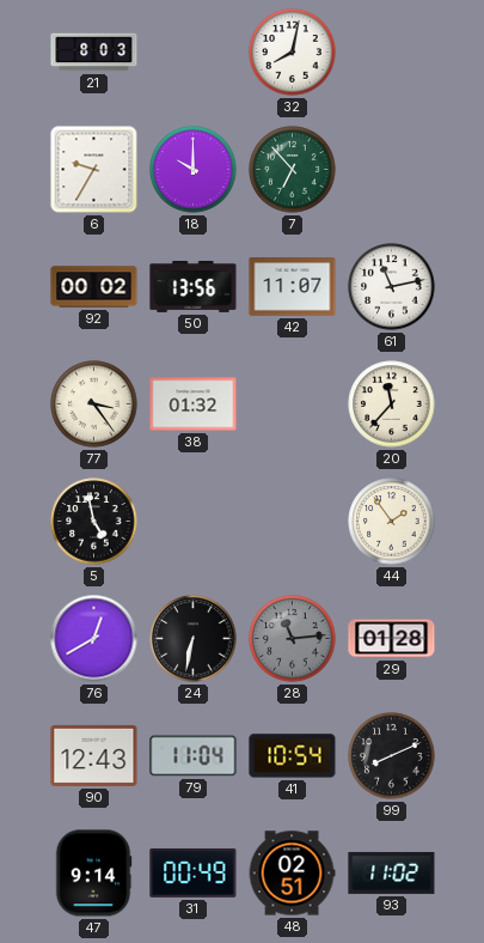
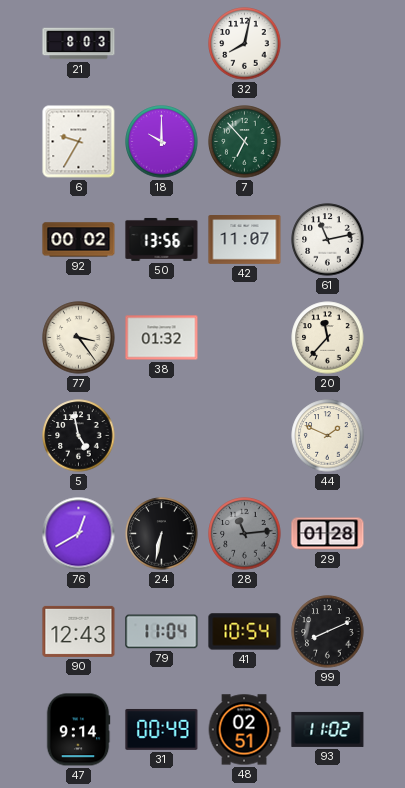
44: 1:54 -> 1:49
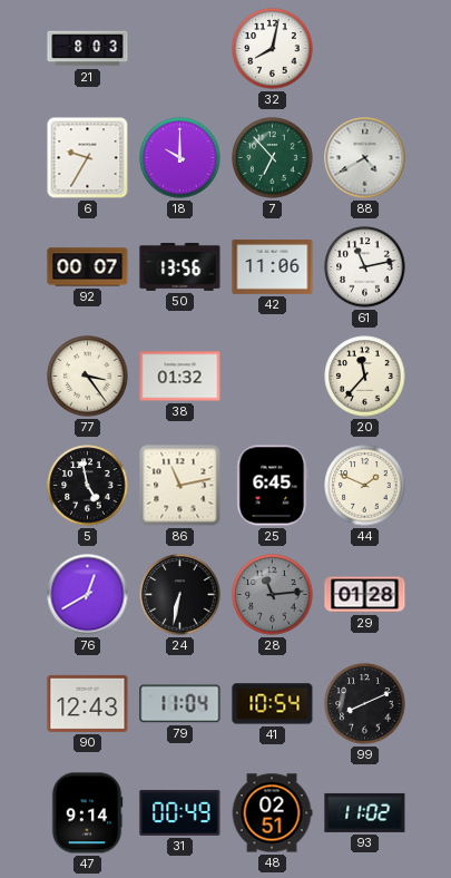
88: none -> 4:40
92: 00:02 -> 00:07
42: 11:07 -> 11:06
86: none -> 11:13
25: none -> 6:45
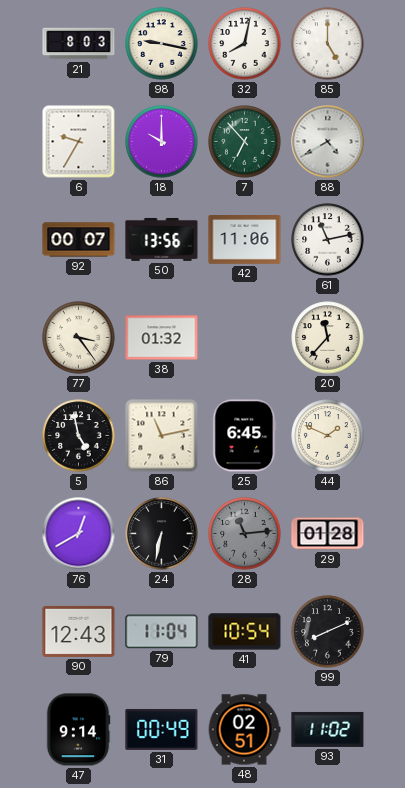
98: none -> 9:17
85: none -> 5:00
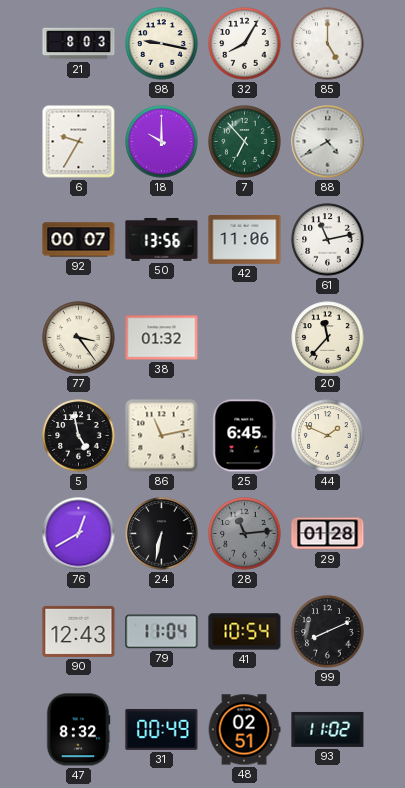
32: 8:02 -> 8:05
47: 9:14 -> 8:32
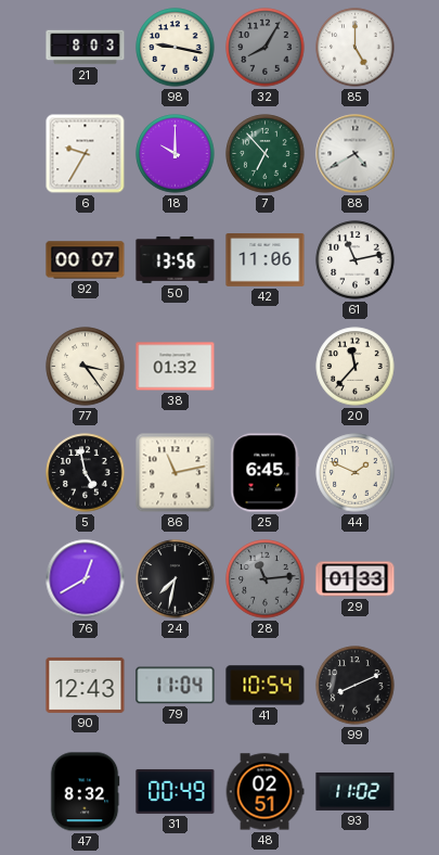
32 dial: white -> grey
24: 6:32 -> 7:32
29: 01:28 -> 01:33
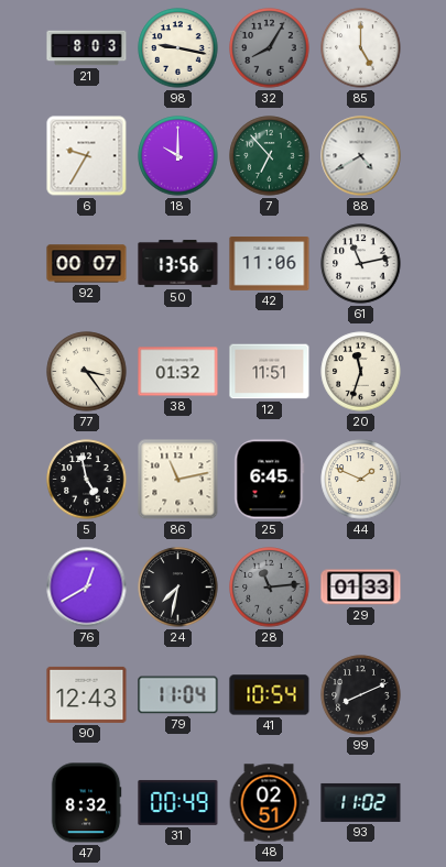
12: none -> 11:51
20: 11:37 -> 11:33
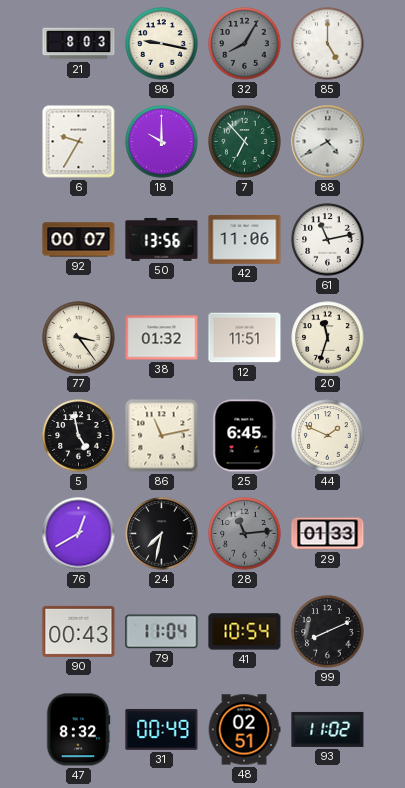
90: 12:43 -> 00:43
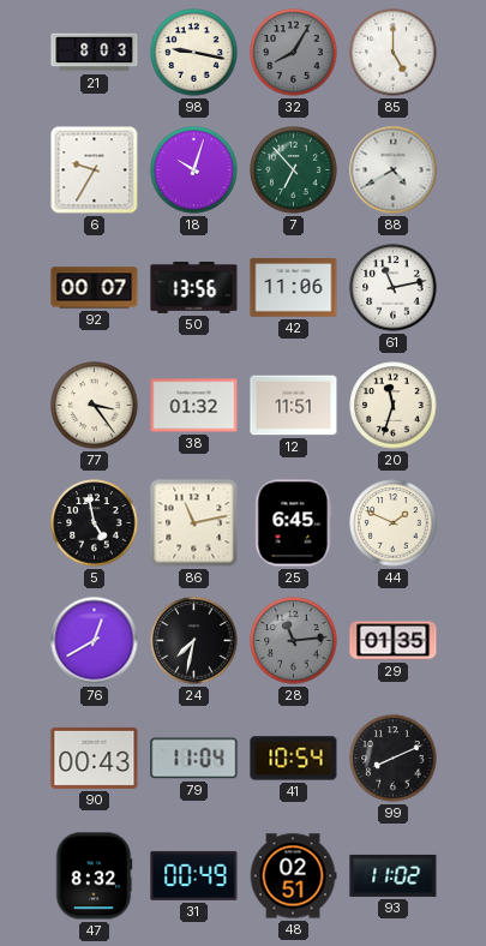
18: 10:00 -> 10:03
29: 01:33 -> 01:35
